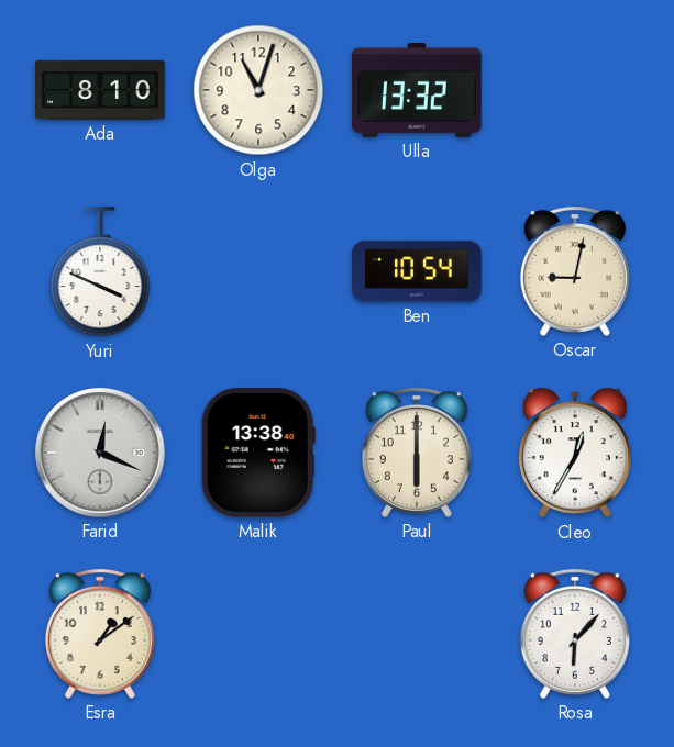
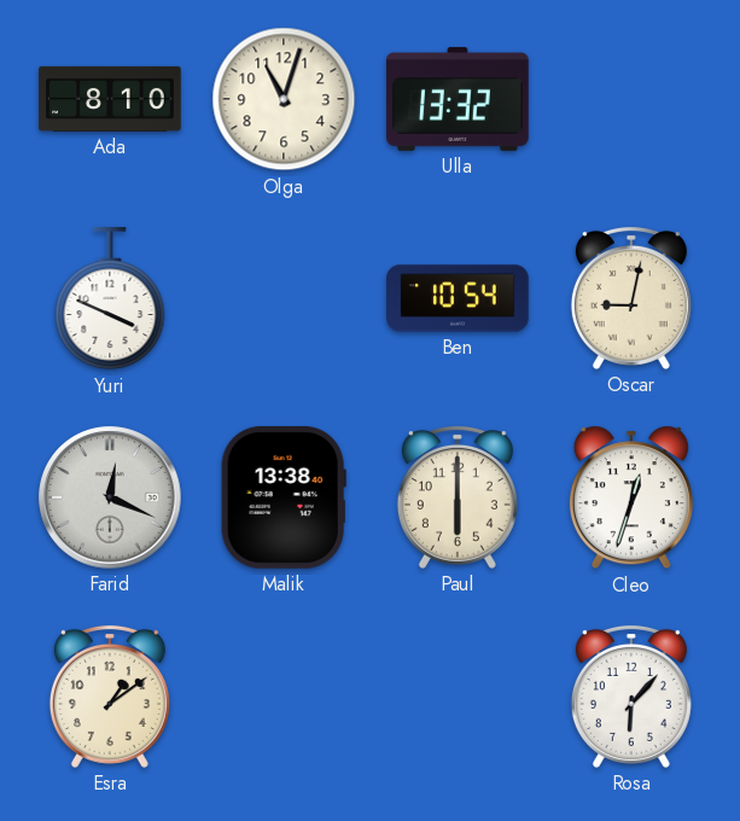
Cleo: 12:35 -> 12:33
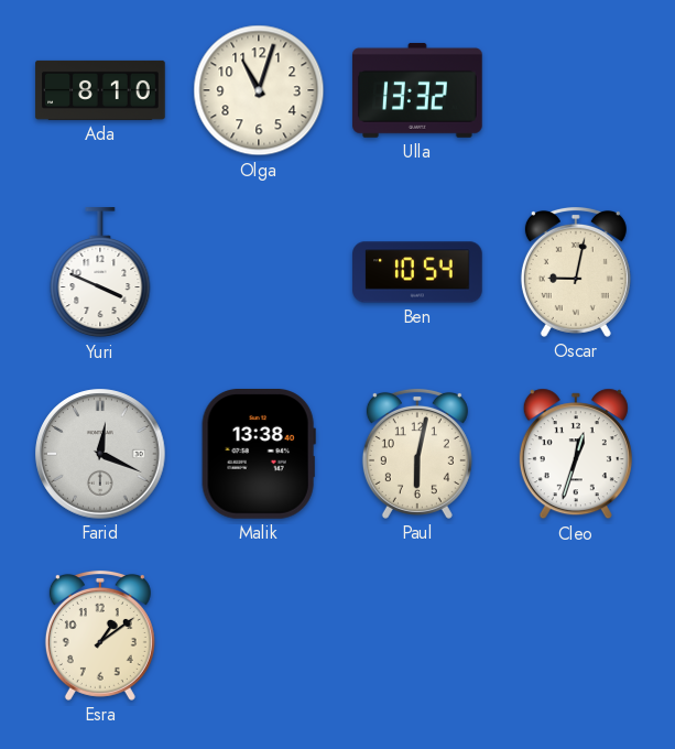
Paul: 6:00 -> 6:02
Rosa: 6:07 -> none
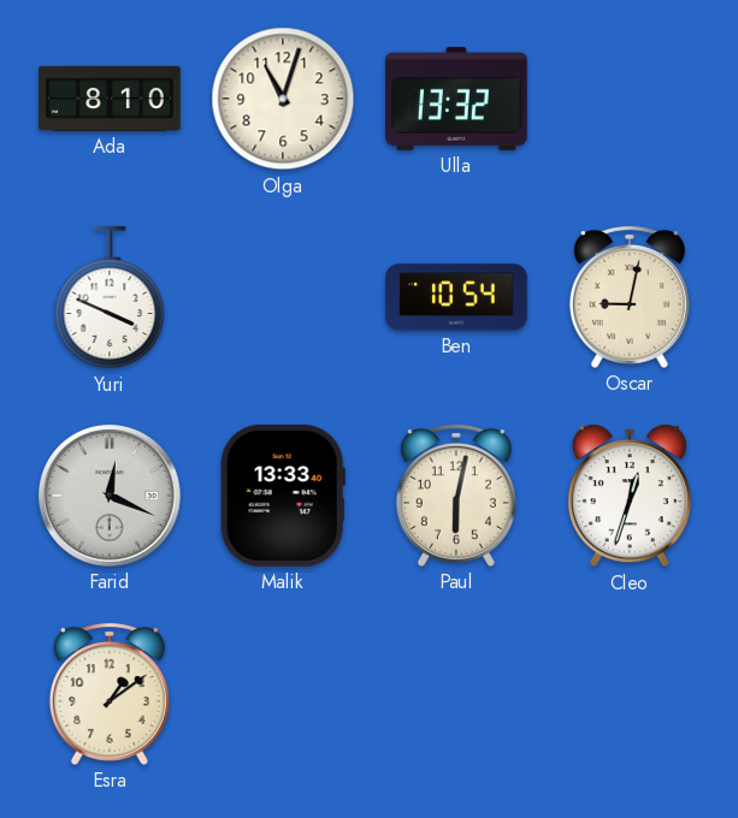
Malik: 13:38 -> 13:33
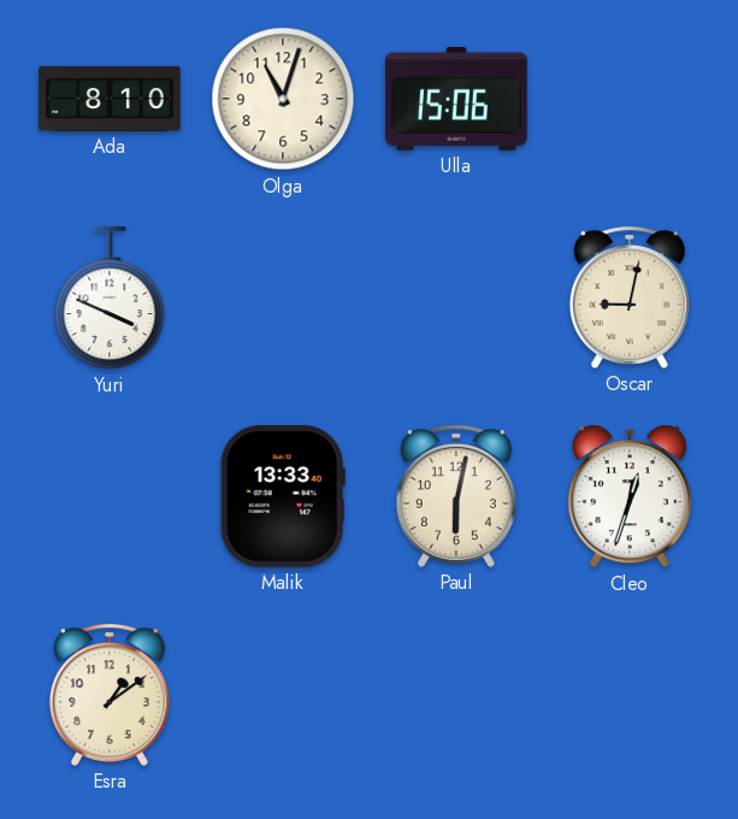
Ulla: 13:32 -> 15:06
Ben: 10:54 -> none
Farid: 12:19 -> none
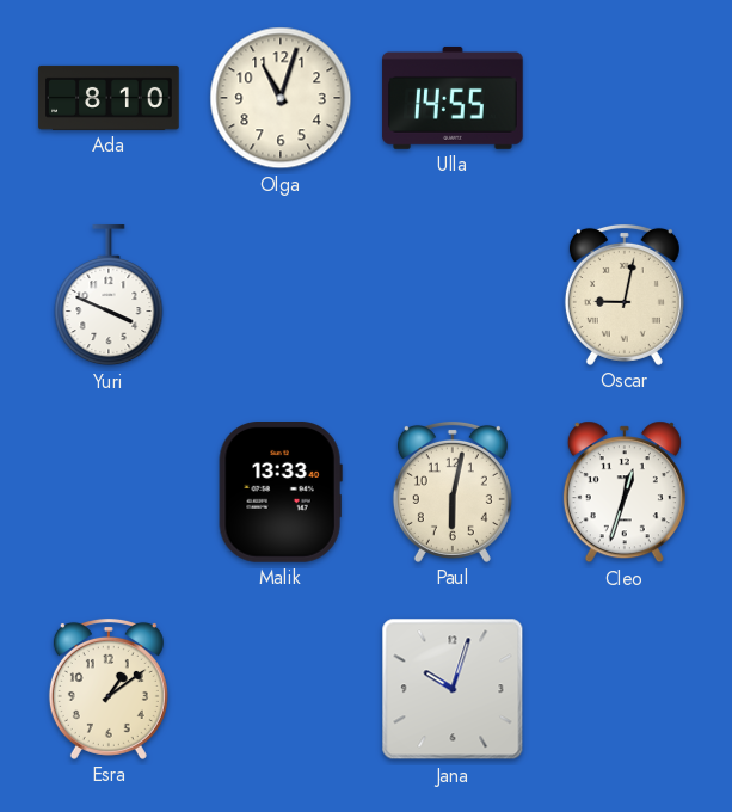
Ulla: 15:06 -> 14:55
Jana: none -> 10:03
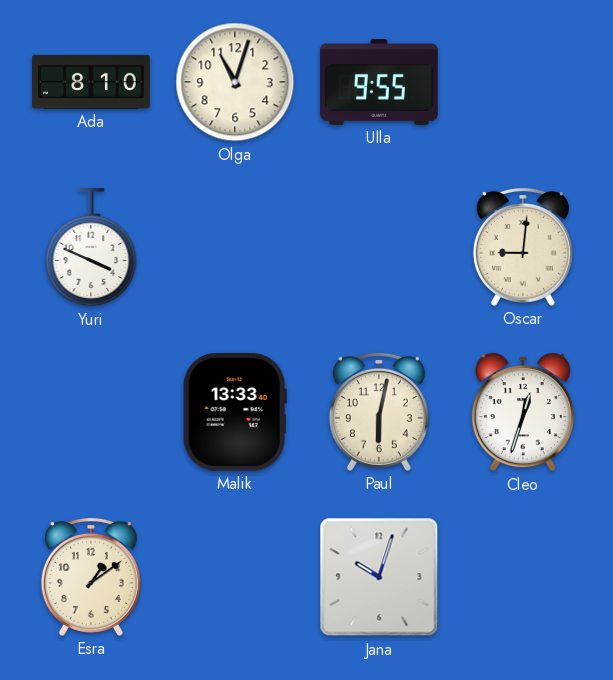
Ulla: 14:55 -> 9:55
Oscar: 9:02 -> 9:01
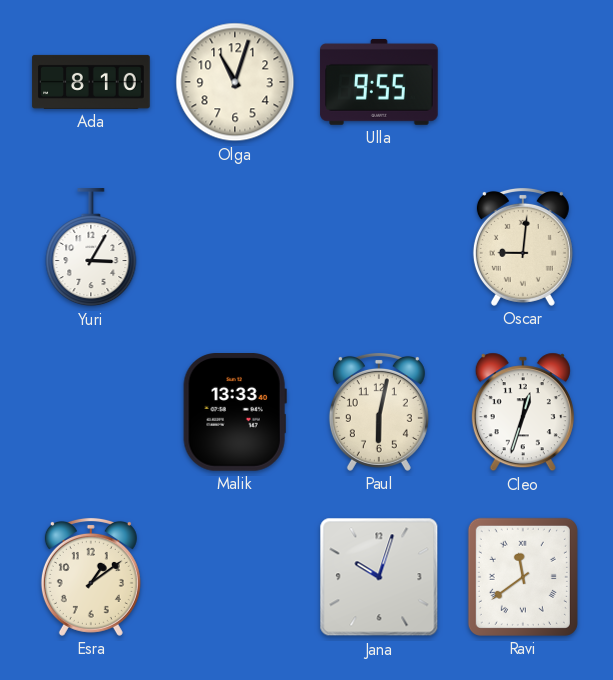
Yuri: 3:49 -> 3:05
Ravi: none -> 11:39
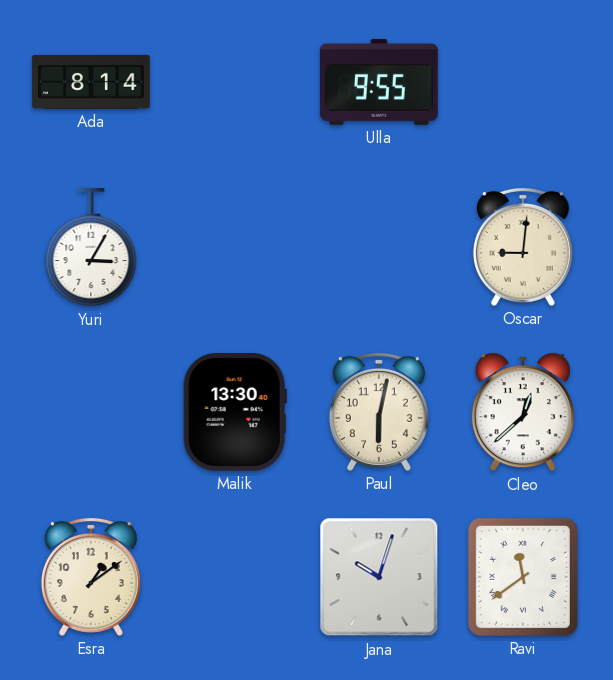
Ada: 8:10 -> 8:14
Olga: 11:03 -> none
Malik: 13:33 -> 13:30
Cleo: 12:33 -> 12:38
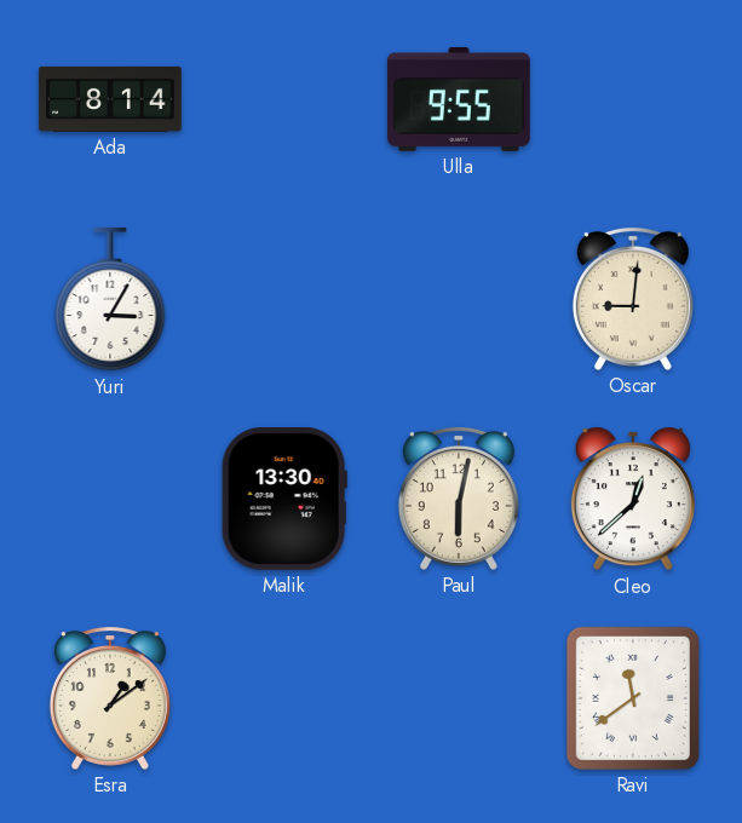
Jana: 10:03 -> none
